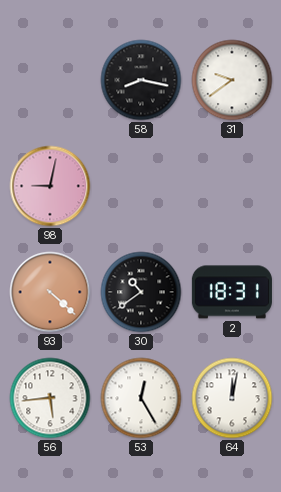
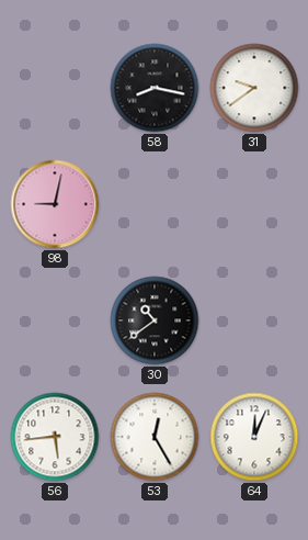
93: 4:22 -> none
2: 18:31 -> none
64: 12:02 -> 12:04
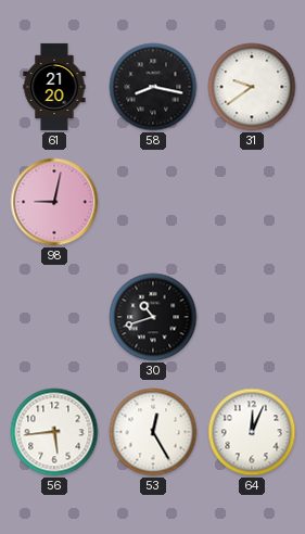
61: none -> 21:20
30: 10:39 -> 10:42
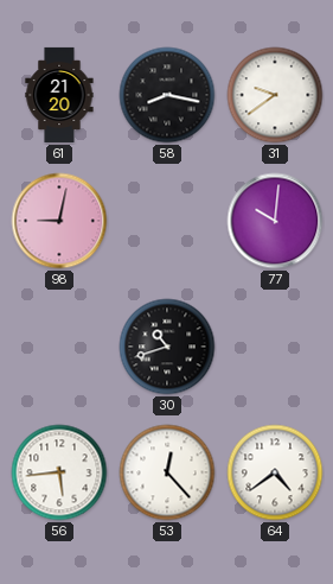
77: none -> 10:01
53: 12:25 -> 12:23
64: 12:04 -> 4:39
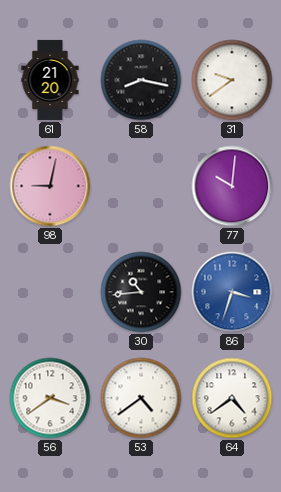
30: 10:42 -> 10:44
86: none -> 3:33
56: 5:44 -> 3:39
53: 12:23 -> 4:39
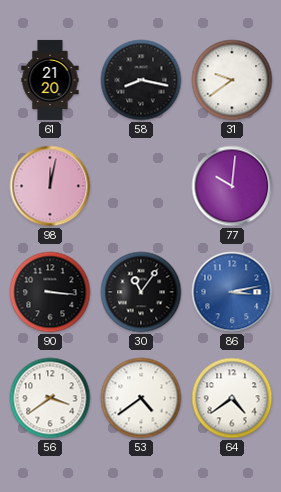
98: 9:02 -> 12:02
90: none -> 3:16
30: 10:44 -> 11:06
86: 3:33 -> 3:13
